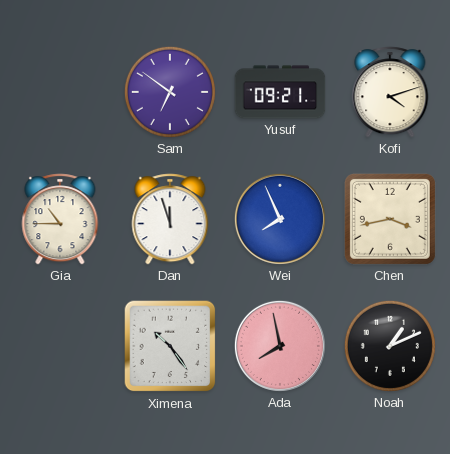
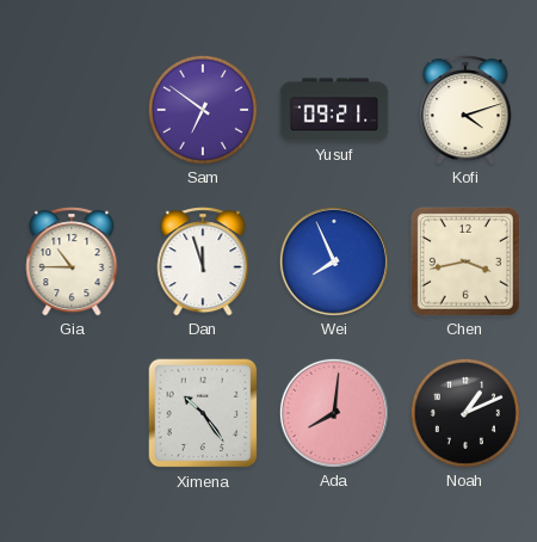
Ada: 7:58 -> 8:01
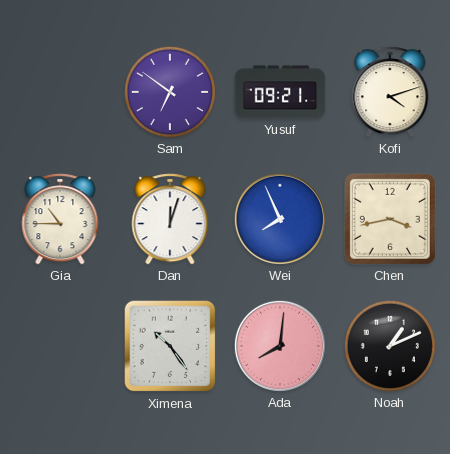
Dan: 11:57 -> 12:03
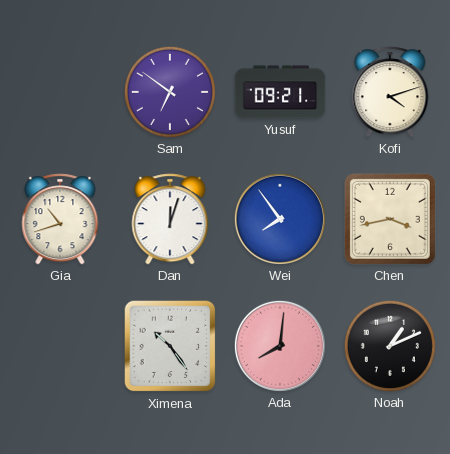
Gia: 10:45 -> 10:42
Wei: 7:56 -> 7:54
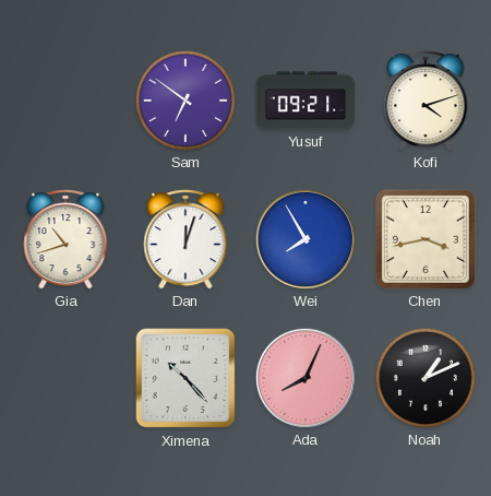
Wei: 7:54 -> 7:55
Ximena: 10:24 -> 10:23
Ada: 8:01 -> 8:04
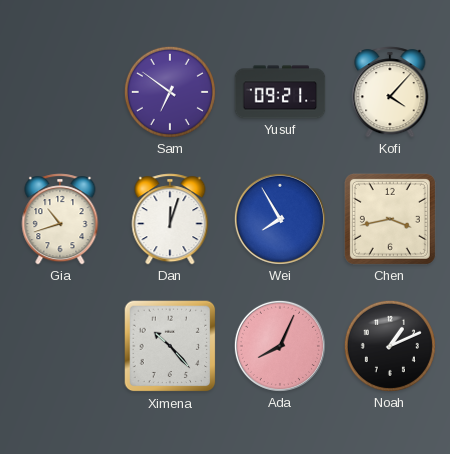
Kofi: 4:12 -> 4:07
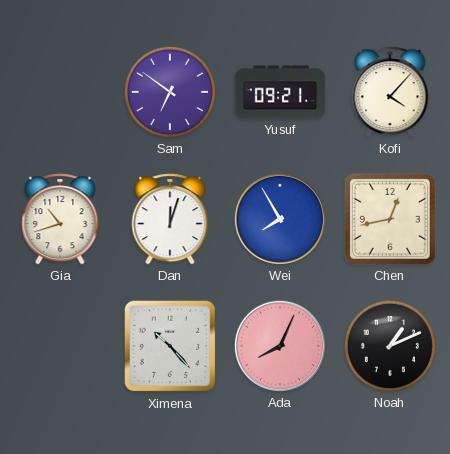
Chen: 3:43 -> 12:43
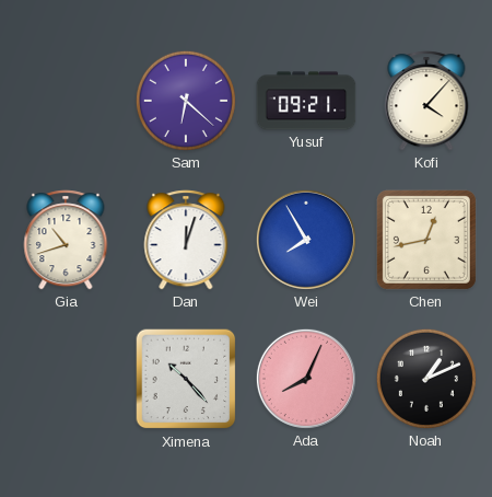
Sam: 6:51 -> 6:22
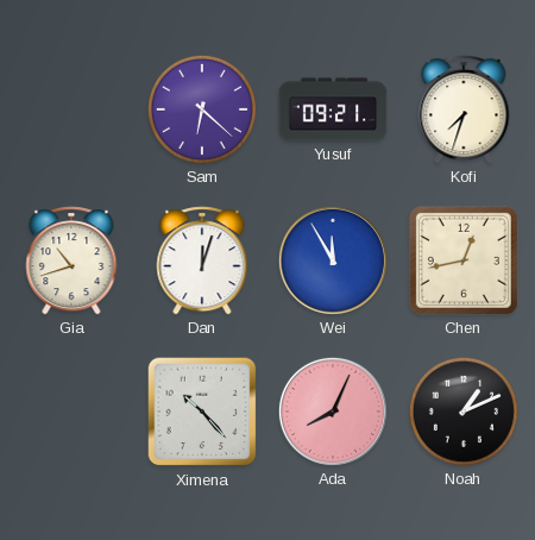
Kofi: 4:07 -> 7:33
Wei: 7:55 -> 11:55
